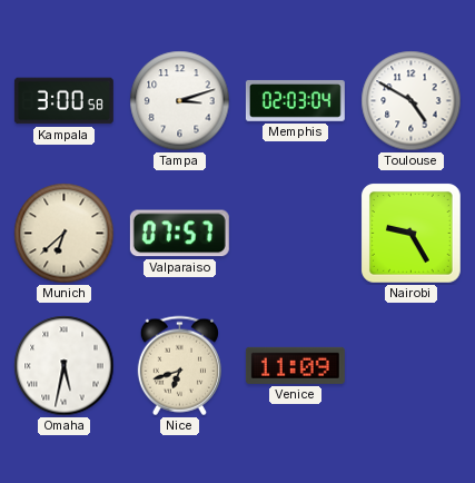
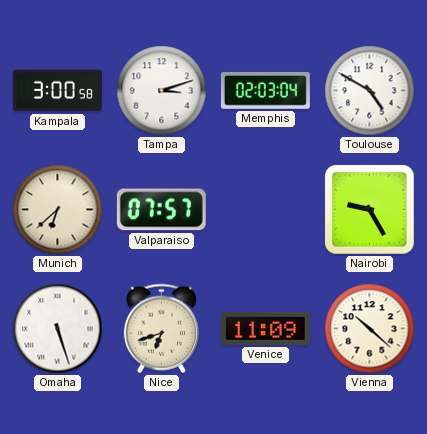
Omaha: 5:32 -> 5:27
Vienna: none -> 10:22
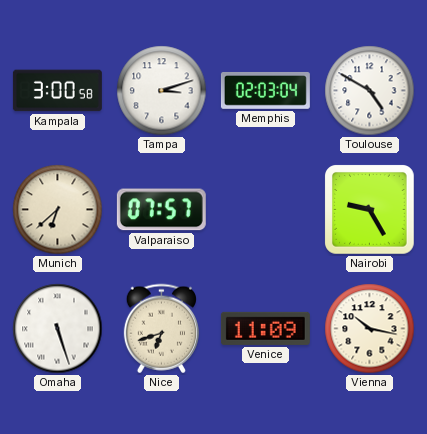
Vienna: 10:22 -> 10:17
